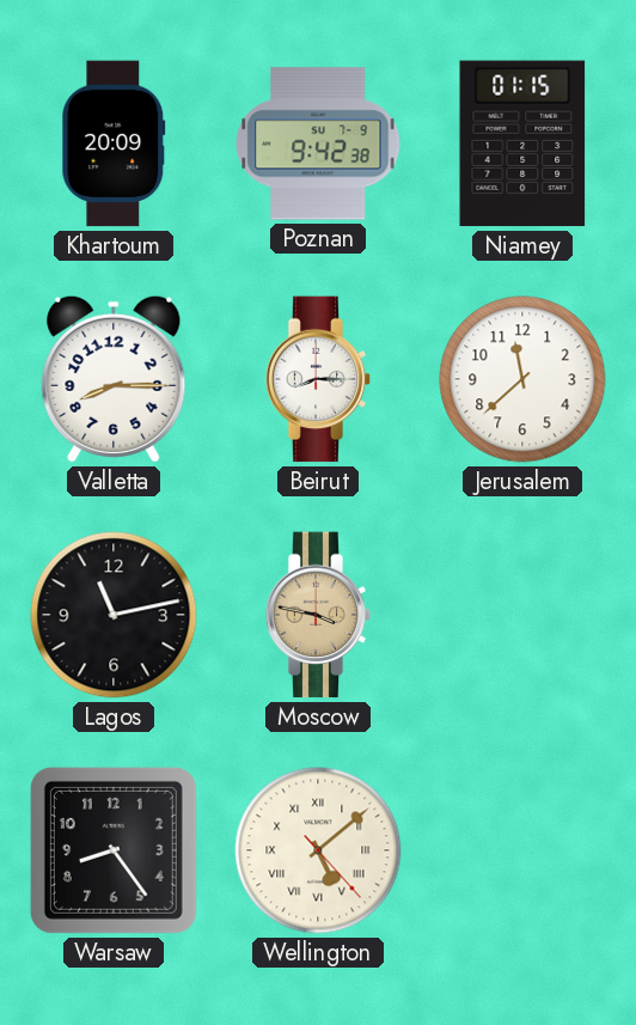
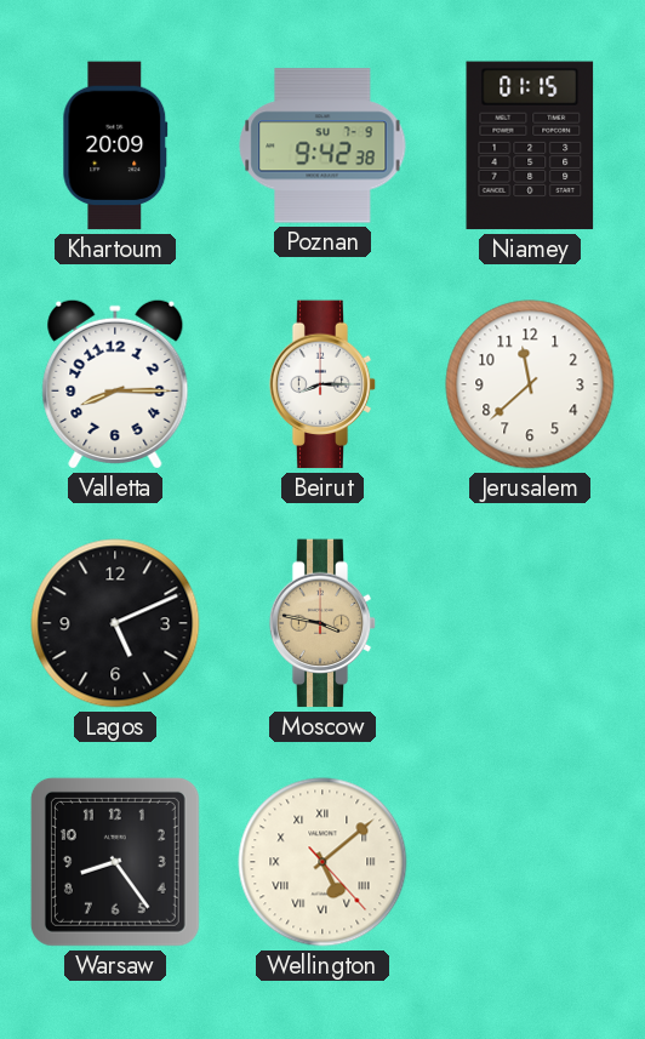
Lagos: 11:13 -> 5:11
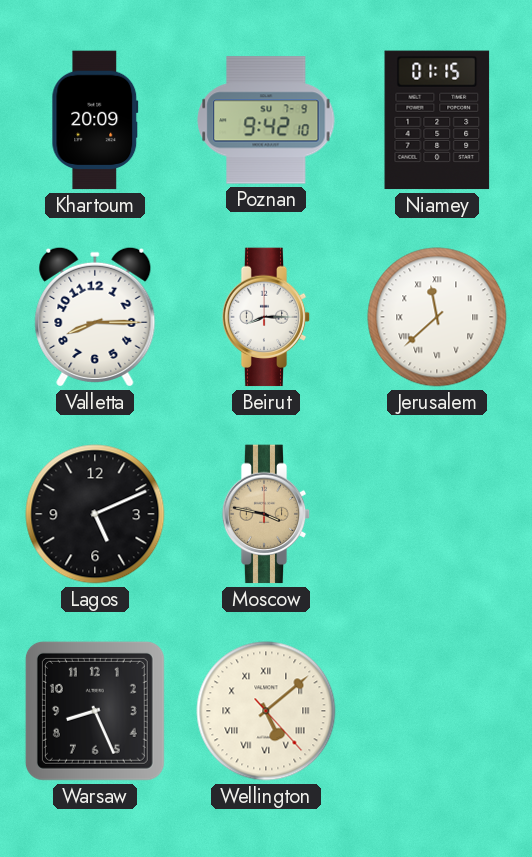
Poznan: 9:42:38 -> 9:42:10
Jerusalem numerals: Arabic -> Roman
Warsaw: 8:24 -> 8:26
